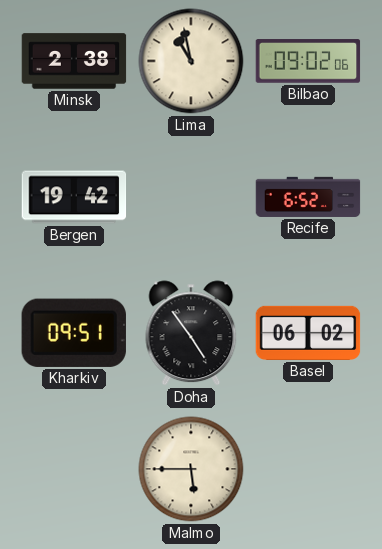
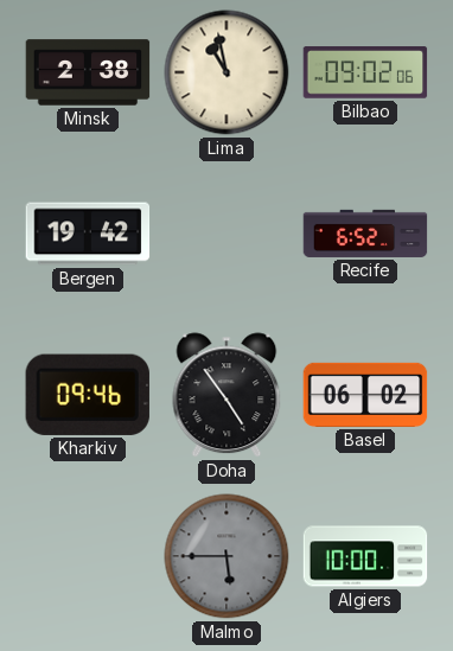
Kharkiv: 09:51 -> 09:46
Malmo dial: cream -> grey
Algiers: none -> 10:00
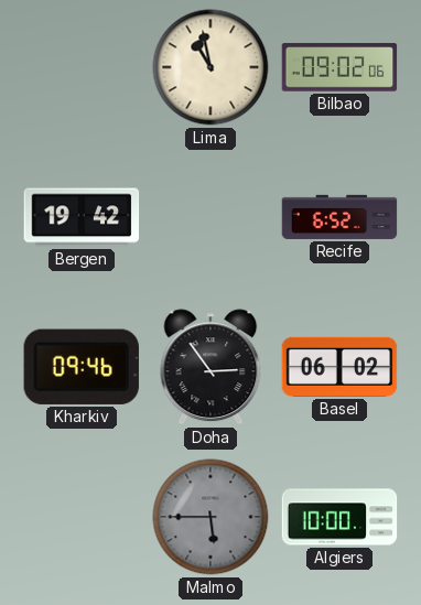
Minsk: 2:38 -> none
Doha: 4:54 -> 2:54
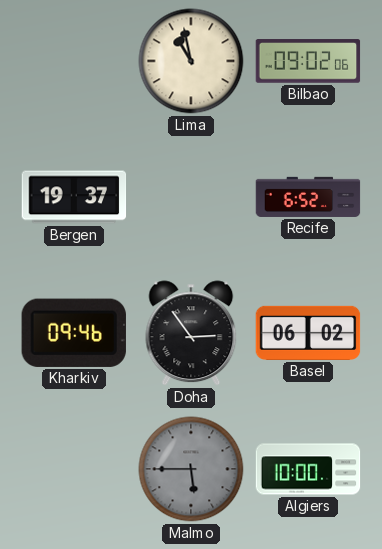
Bergen: 19:42 -> 19:37
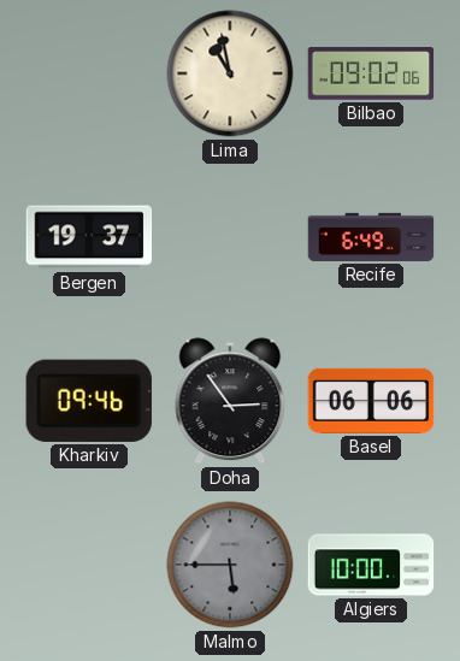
Recife: 6:52 -> 6:49
Basel: 06:02 -> 06:06
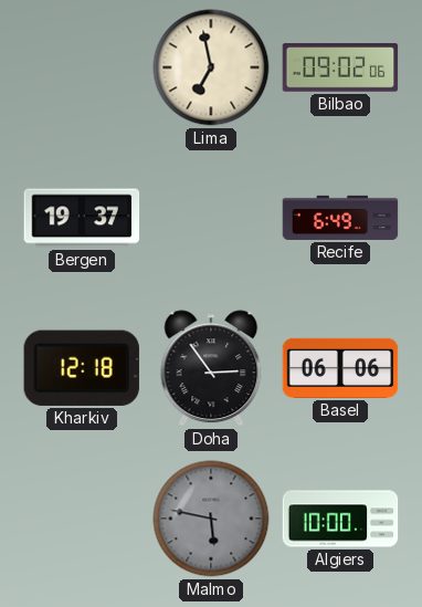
Lima: 10:58 -> 6:58
Kharkiv: 09:46 -> 12:18
Malmo: 5:45 -> 5:47
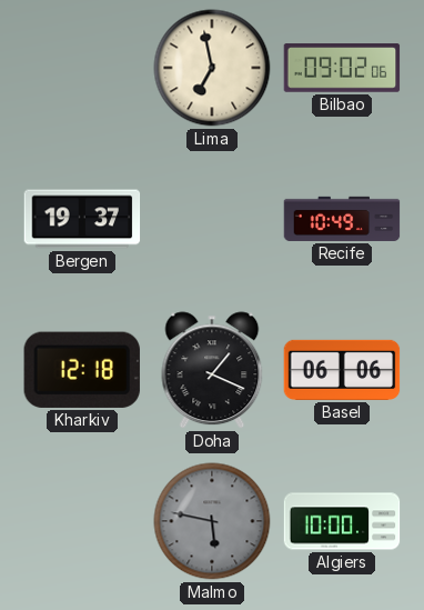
Recife: 6:49 -> 10:49
Doha: 2:54 -> 1:19
